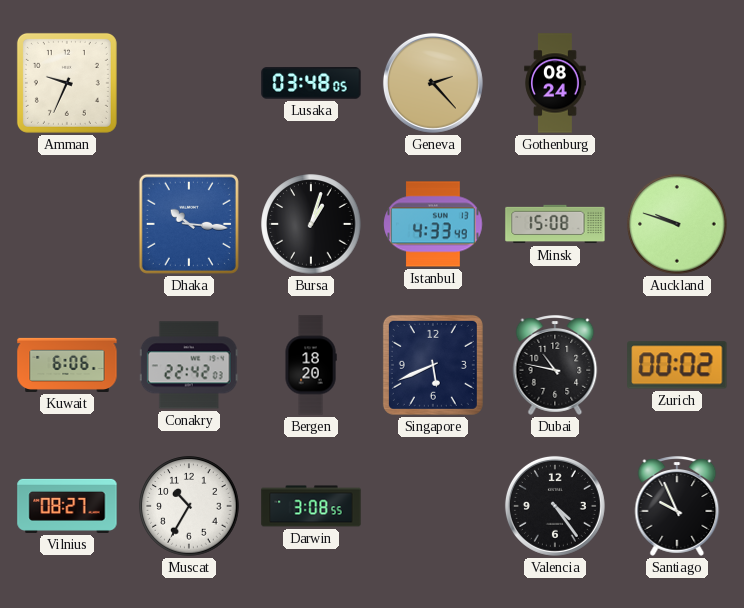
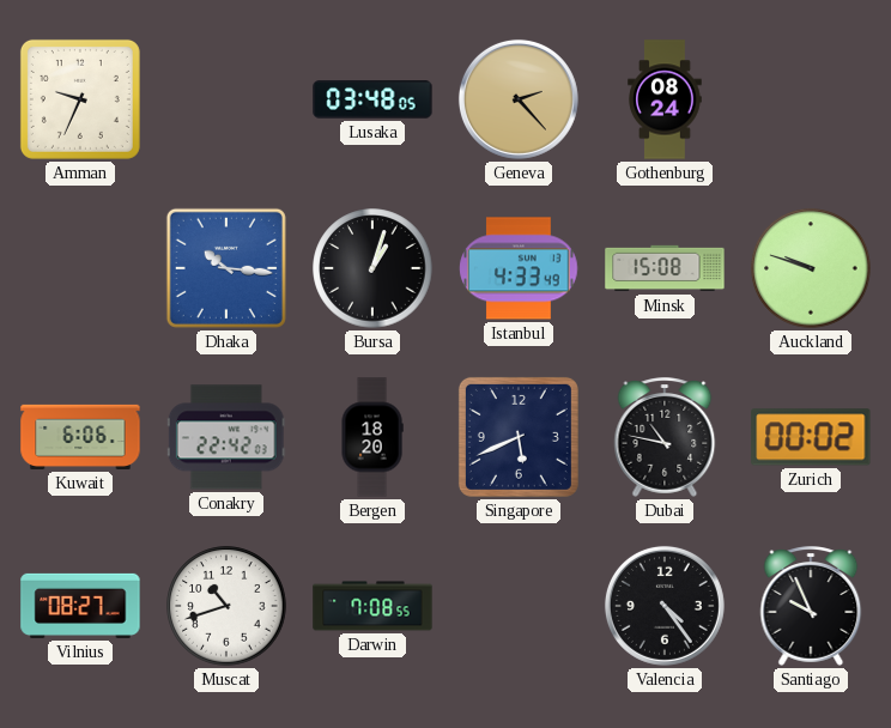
Muscat: 10:35 -> 10:42
Darwin: 3:08 -> 7:08
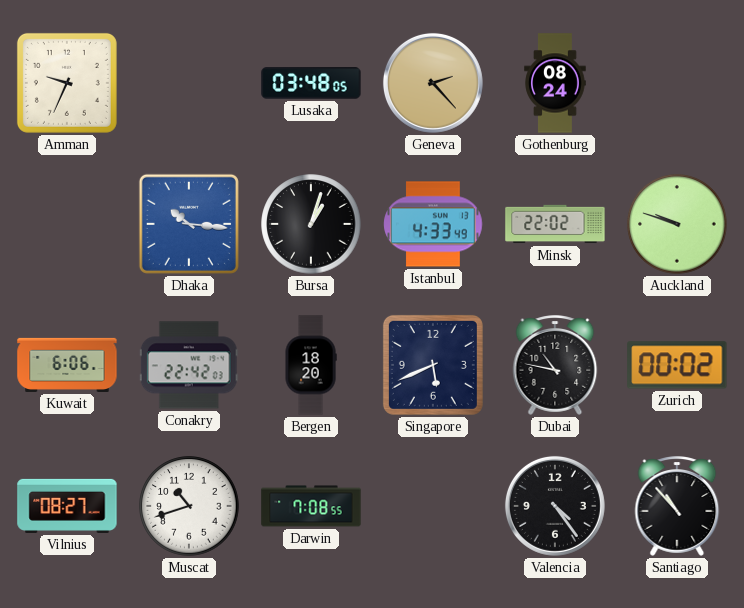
Minsk: 15:08 -> 22:02
Santiago: 9:56 -> 10:53
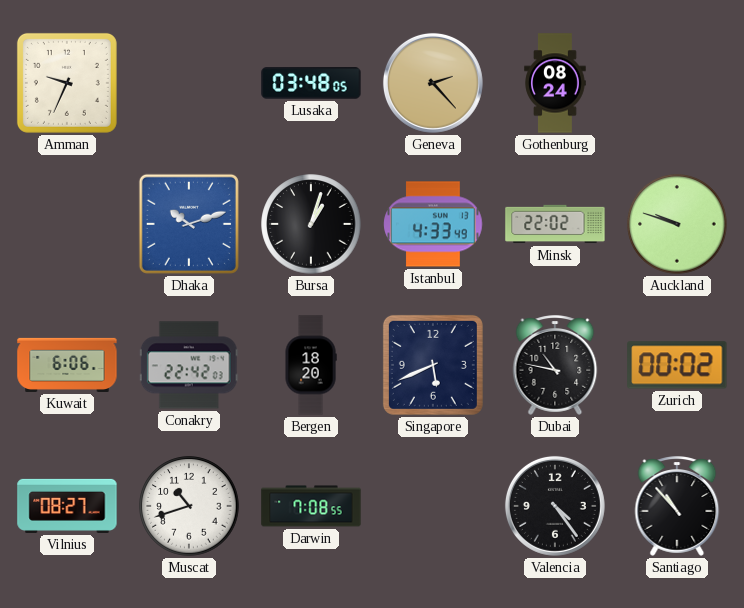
Dhaka: 10:16 -> 10:12
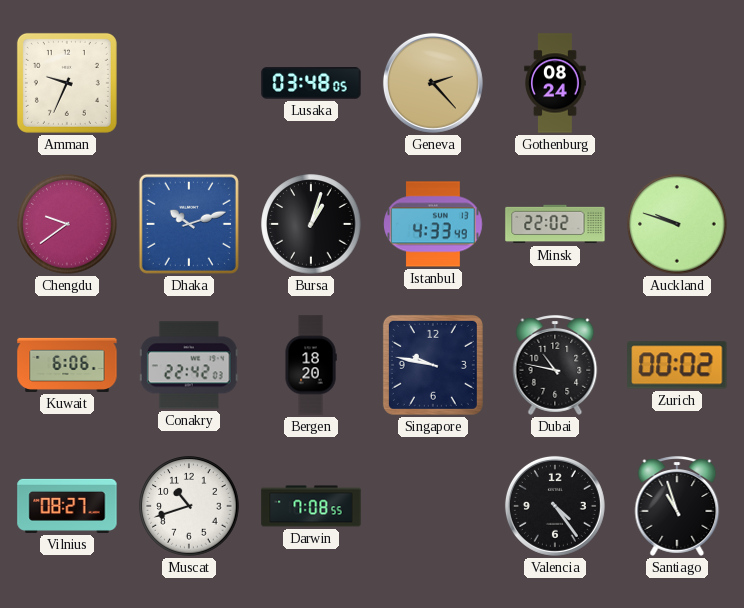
Chengdu: none -> 9:39
Singapore: 5:41 -> 9:47
Santiago: 10:53 -> 10:57
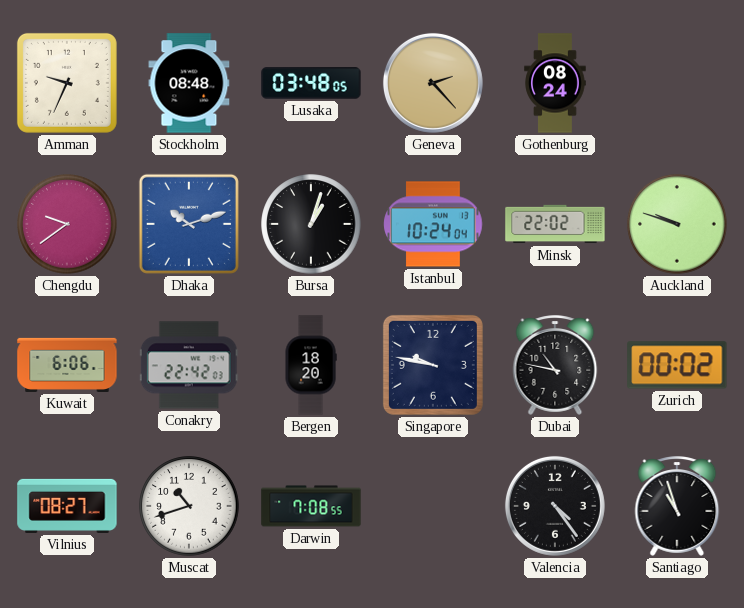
Stockholm: none -> 08:48
Istanbul: 4:33 -> 10:24
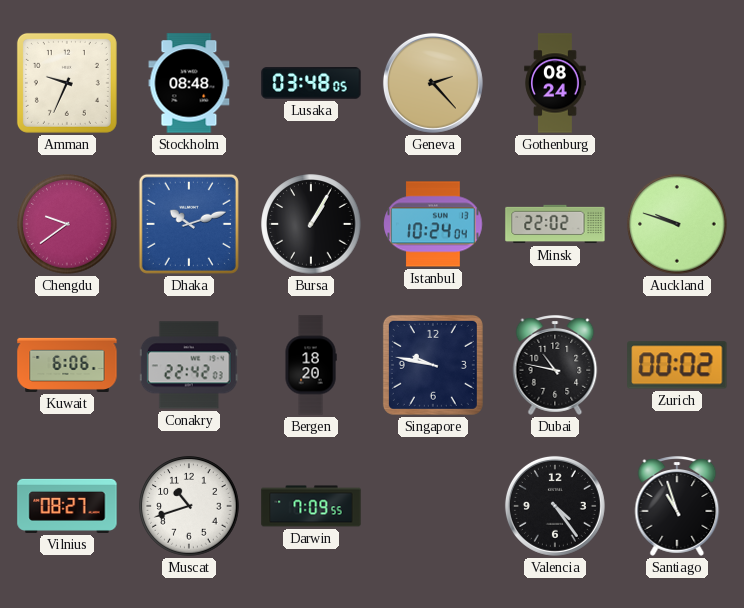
Bursa: 1:03 -> 1:05
Darwin: 7:08 -> 7:09
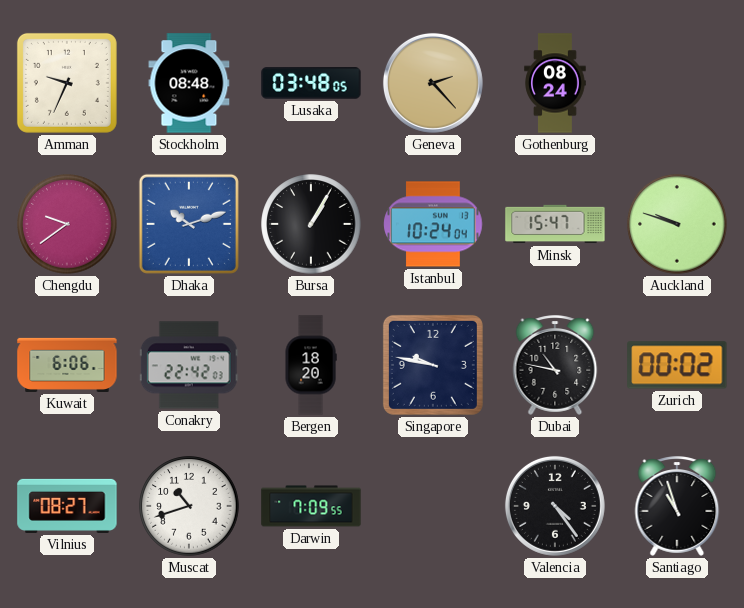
Minsk: 22:02 -> 15:47
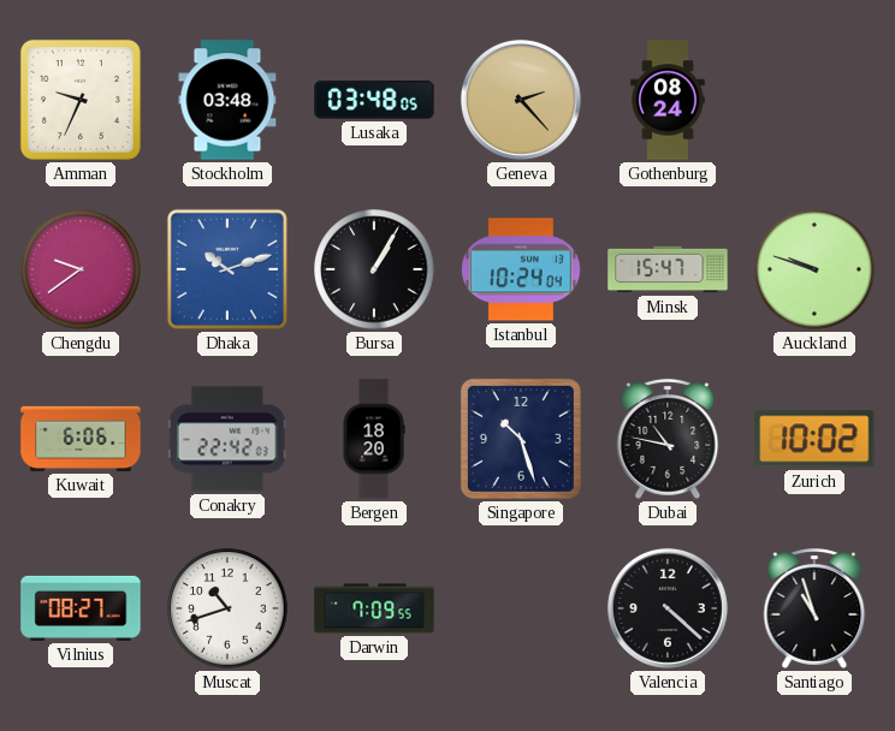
Stockholm: 08:48 -> 03:48
Singapore: 9:47 -> 10:27
Zurich: 00:02 -> 10:02
Valencia: 4:24 -> 4:22
